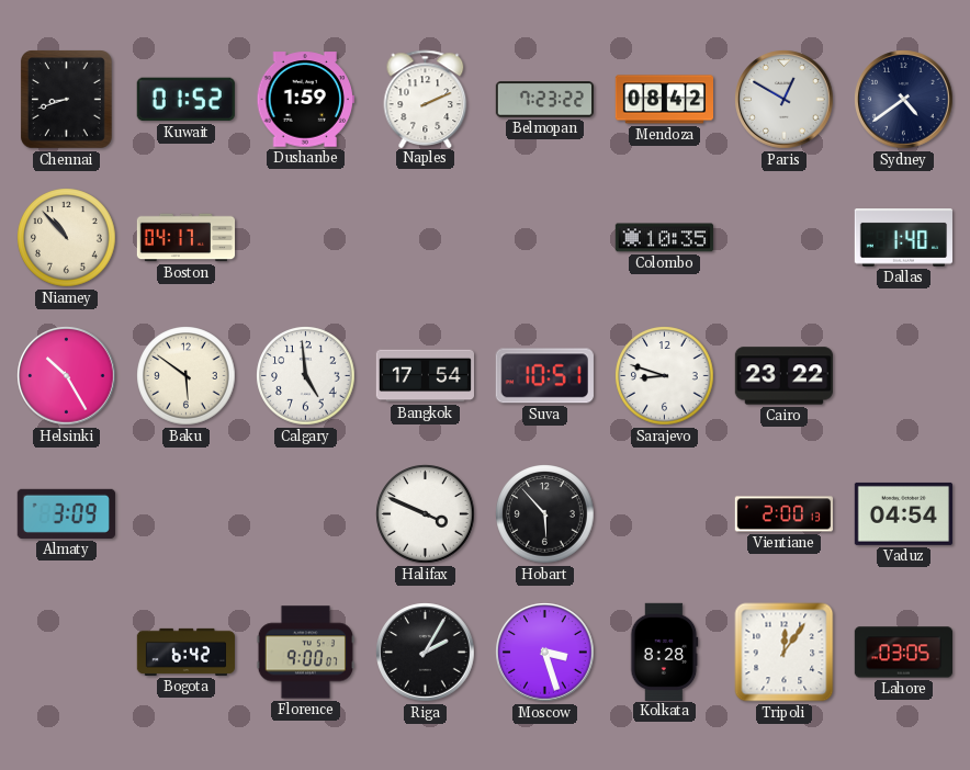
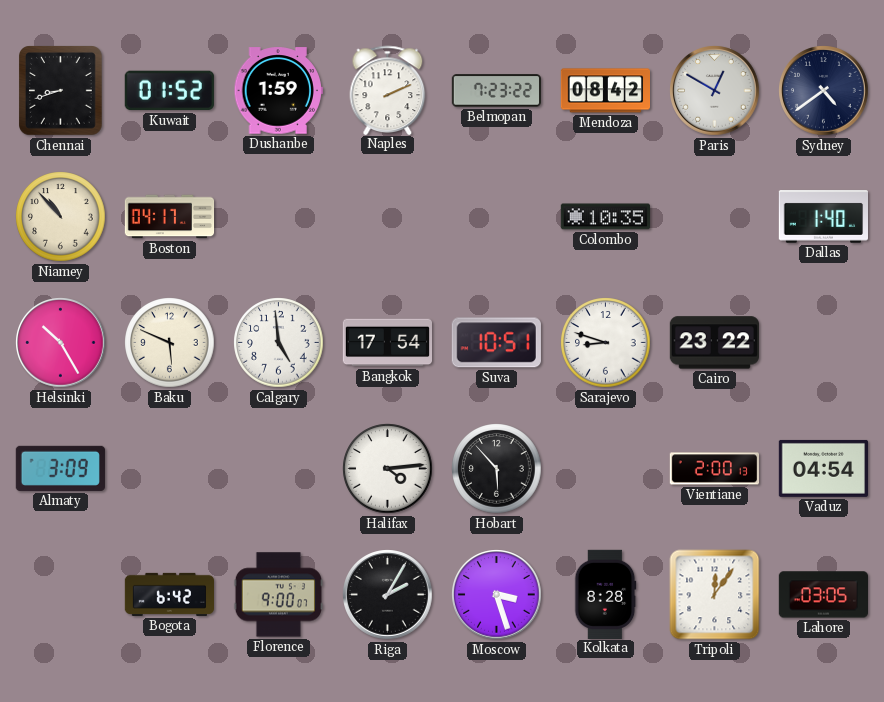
Baku: 5:51 -> 5:49
Halifax: 3:49 -> 4:14
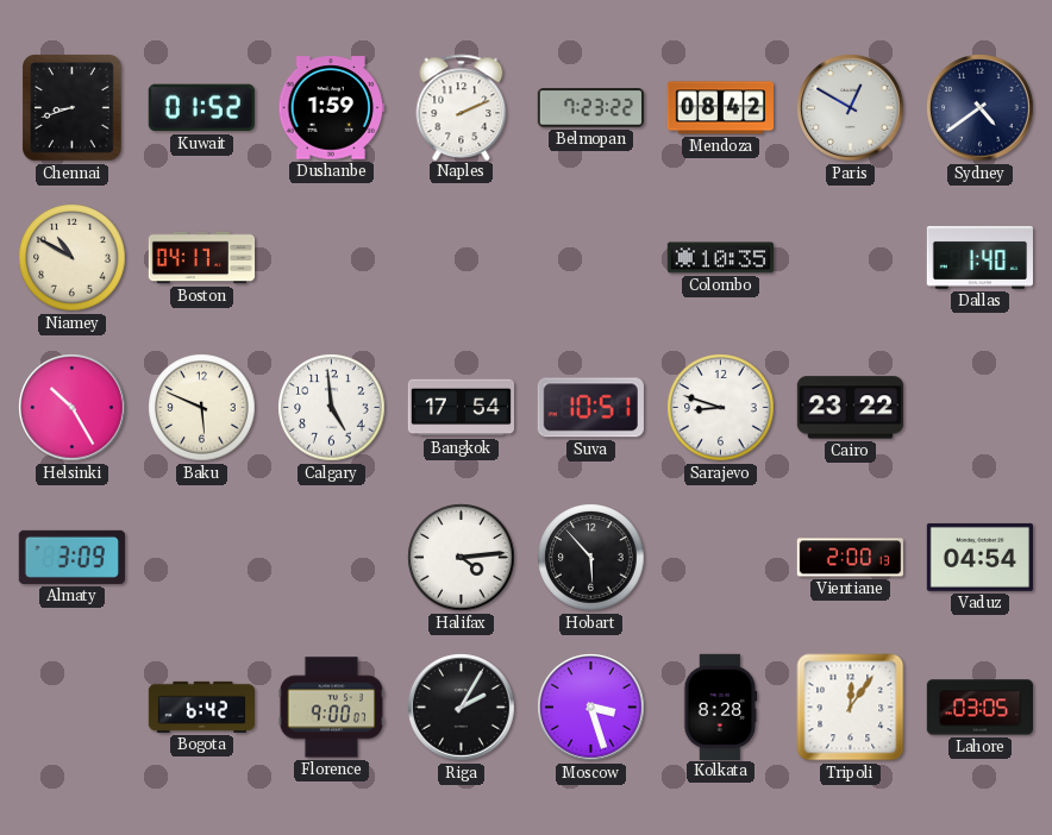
Niamey: 10:53 -> 10:50
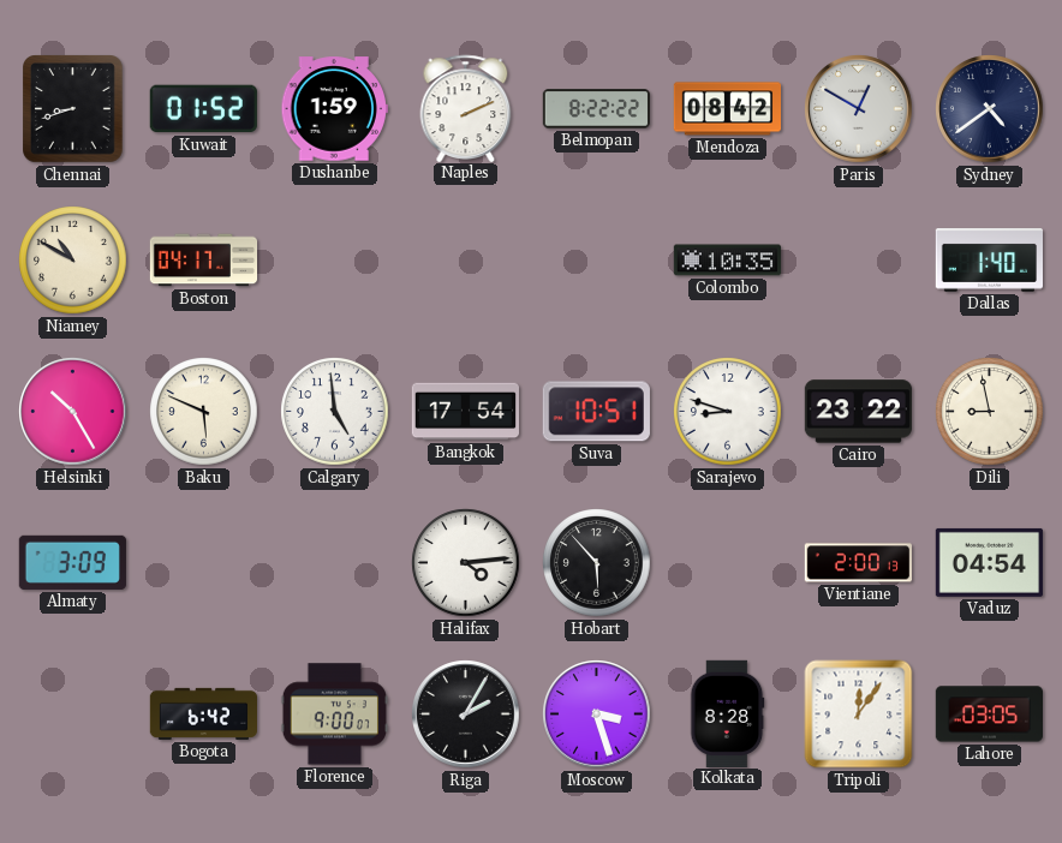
Belmopan: 7:23 -> 8:22
Dili: none -> 8:58
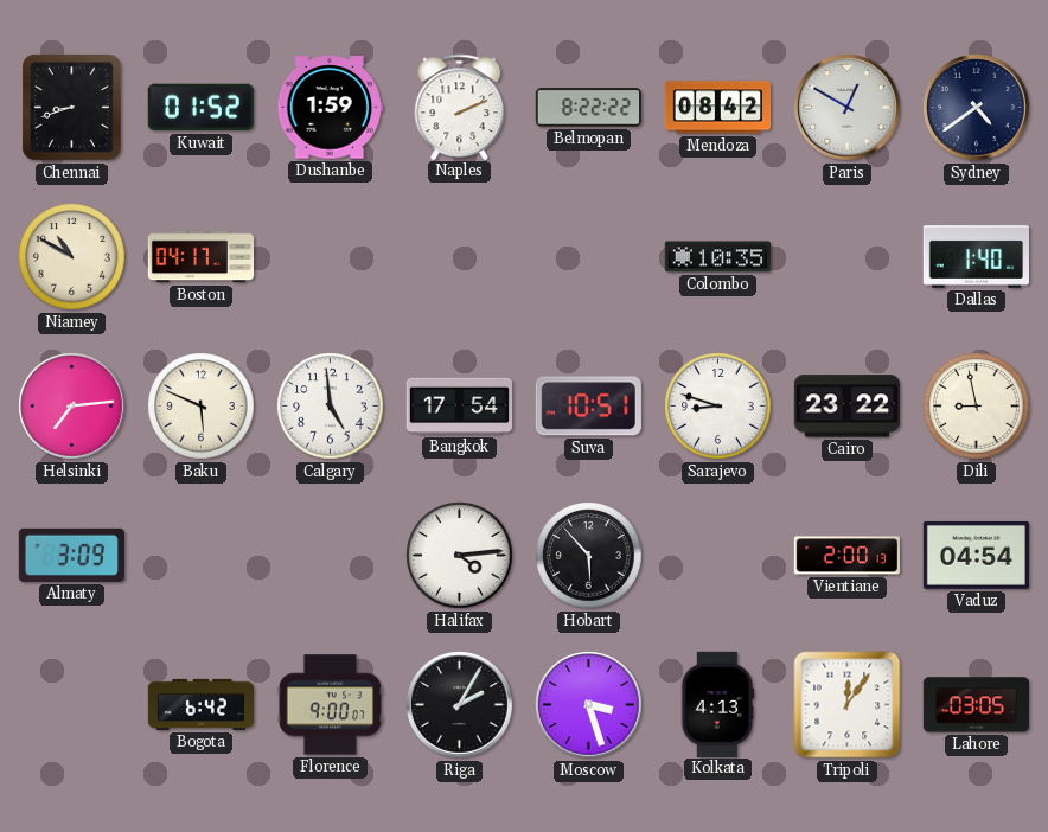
Helsinki: 10:25 -> 7:14
Kolkata: 8:28 -> 4:13
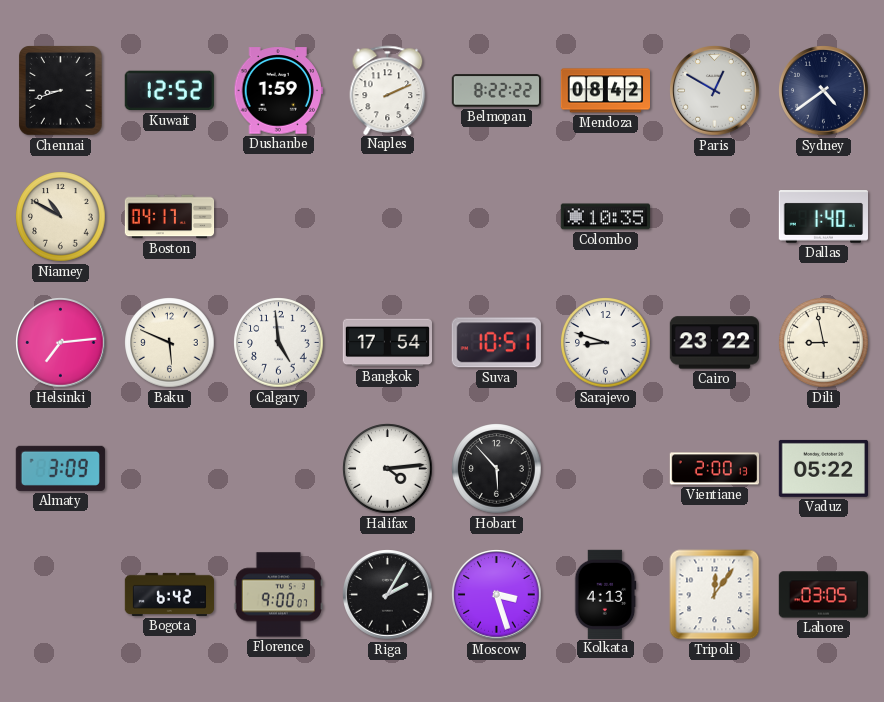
Kuwait: 01:52 -> 12:52
Vaduz: 04:54 -> 05:22
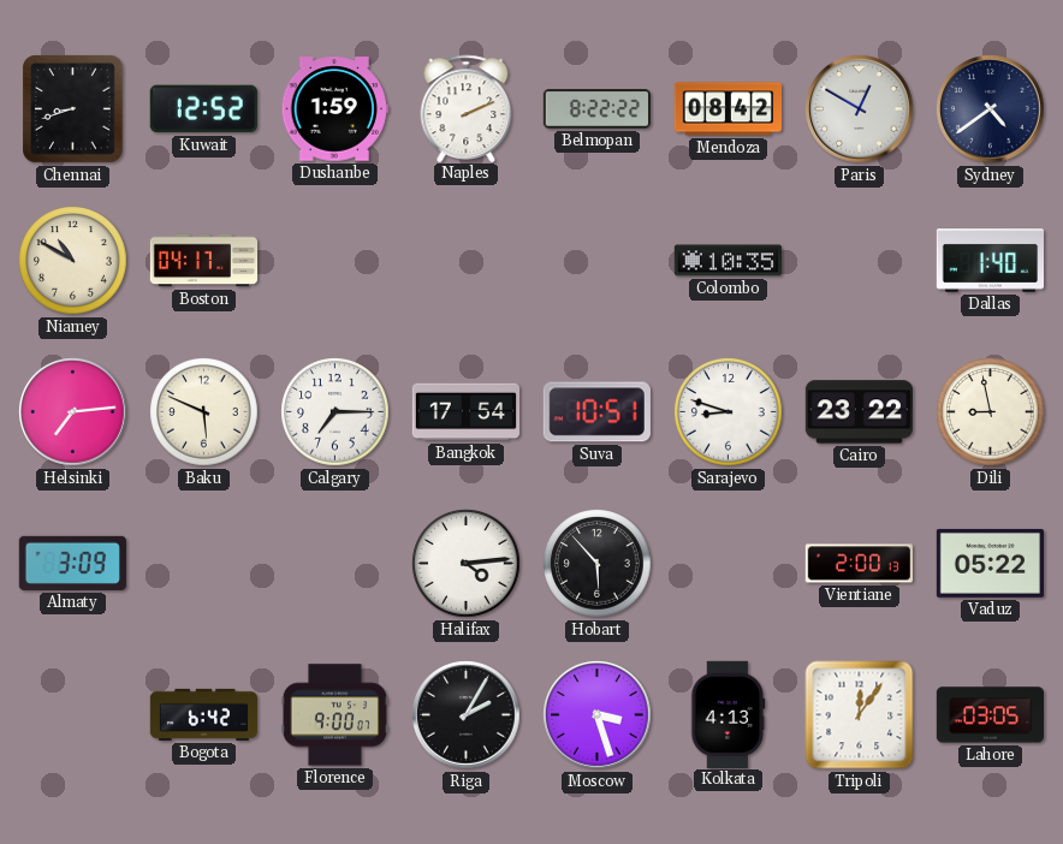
Calgary: 4:59 -> 7:15
